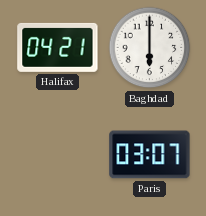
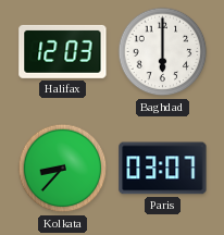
Halifax: 04:21 -> 12:03
Kolkata: none -> 8:37
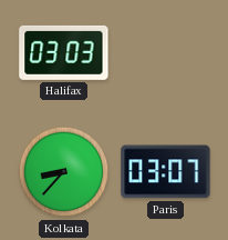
Halifax: 12:03 -> 03:03
Baghdad: 6:00 -> none
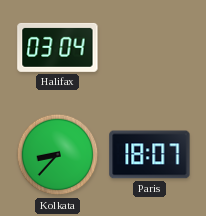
Halifax: 03:03 -> 03:04
Paris: 03:07 -> 18:07
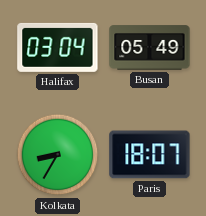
Busan: none -> 05:49
Kolkata: 8:37 -> 8:35
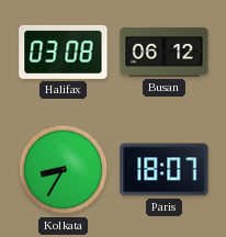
Halifax: 03:04 -> 03:08
Busan: 05:49 -> 06:12
